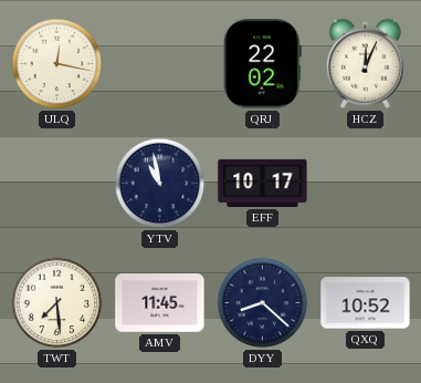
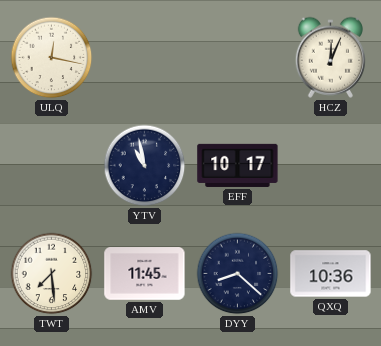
QRJ: 22:02 -> none
QXQ: 10:52 -> 10:36
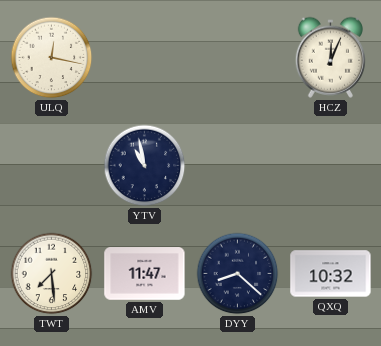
EFF: 10:17 -> none
AMV: 11:45 -> 11:47
QXQ: 10:36 -> 10:32
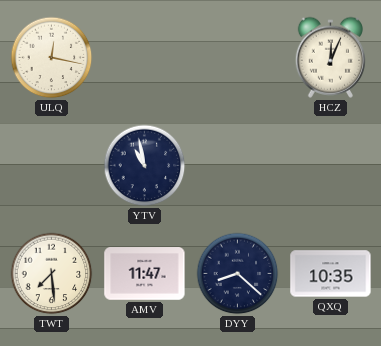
QXQ: 10:32 -> 10:35
